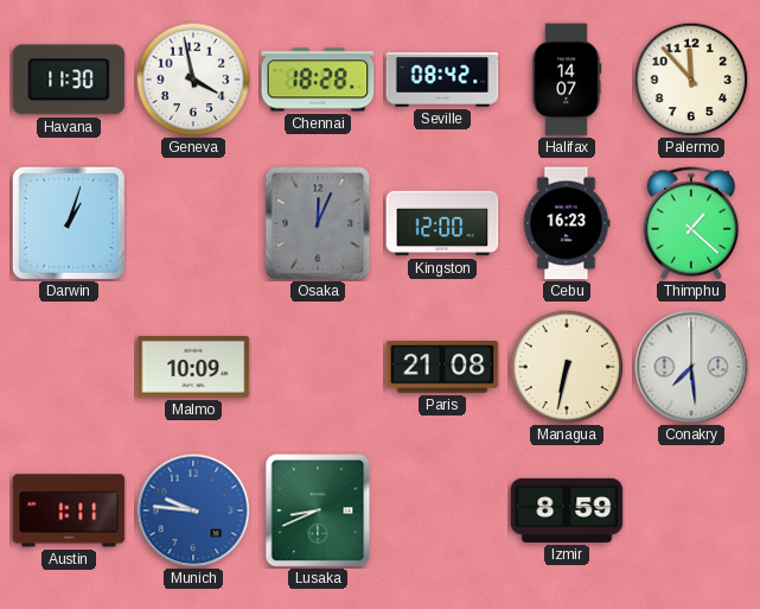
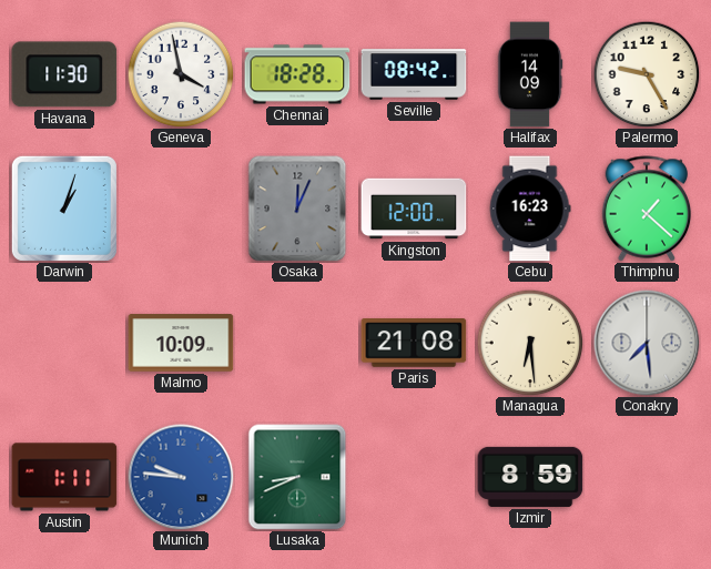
Halifax: 14:07 -> 14:09
Palermo: 11:53 -> 9:25
Managua: 6:32 -> 6:29
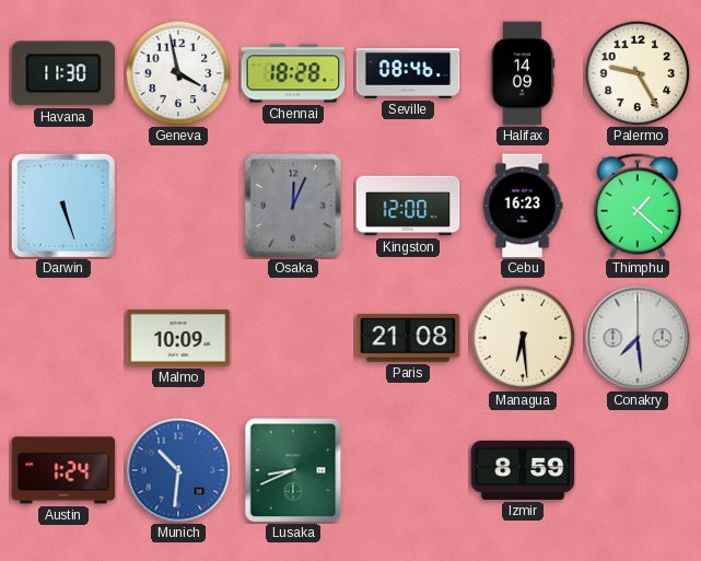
Seville: 08:42 -> 08:46
Darwin: 1:03 -> 5:27
Austin: 1:11 -> 1:24
Munich: 9:46 -> 10:31
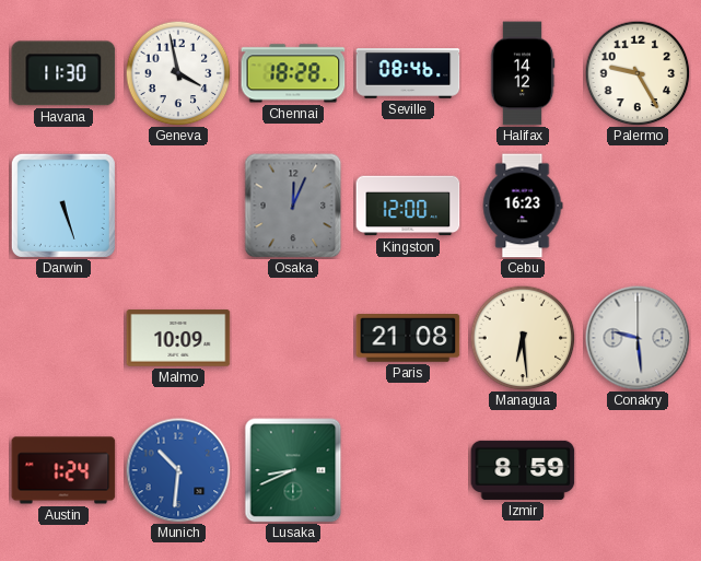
Halifax: 14:09 -> 14:12
Thimphu: 1:22 -> none
Conakry: 7:29 -> 9:29
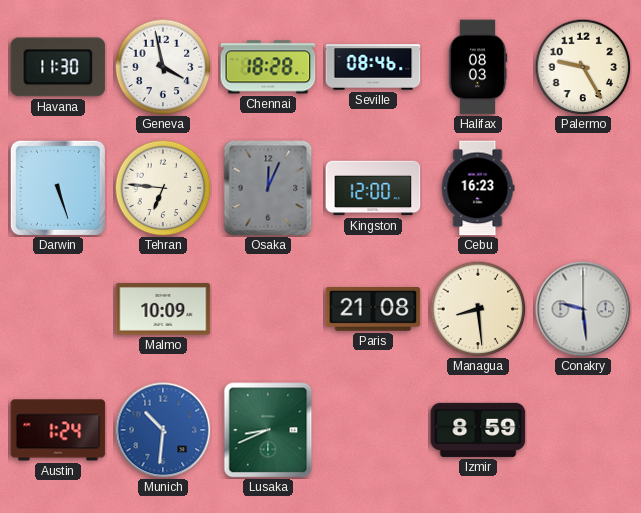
Halifax: 14:12 -> 08:03
Tehran: none -> 6:46
Managua: 6:29 -> 8:29
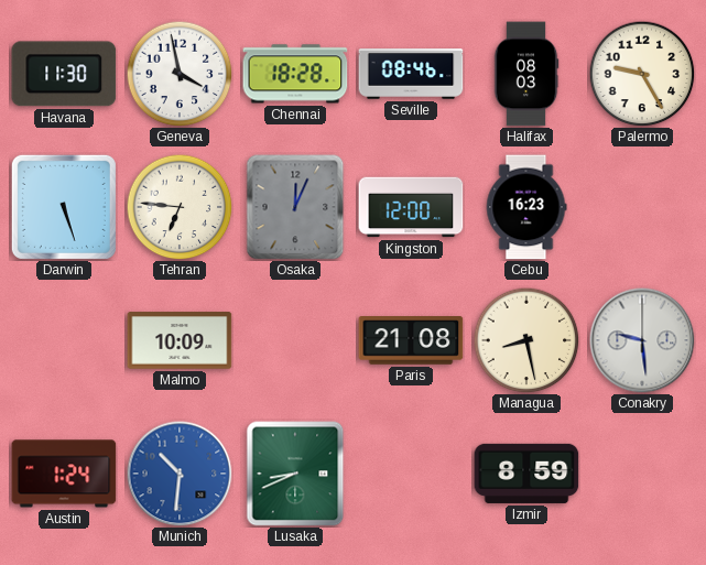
Managua: 8:29 -> 8:28
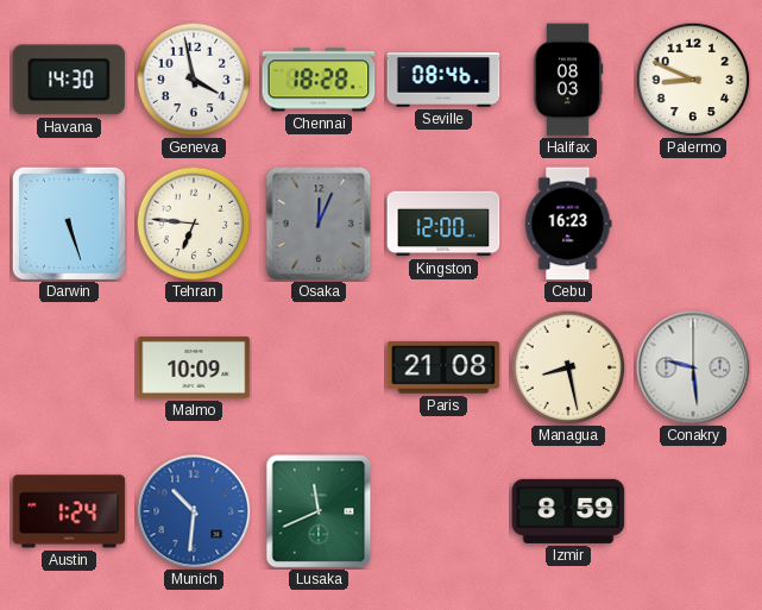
Havana: 11:30 -> 14:30
Palermo: 9:25 -> 8:49
Lusaka: 8:41 -> 11:41
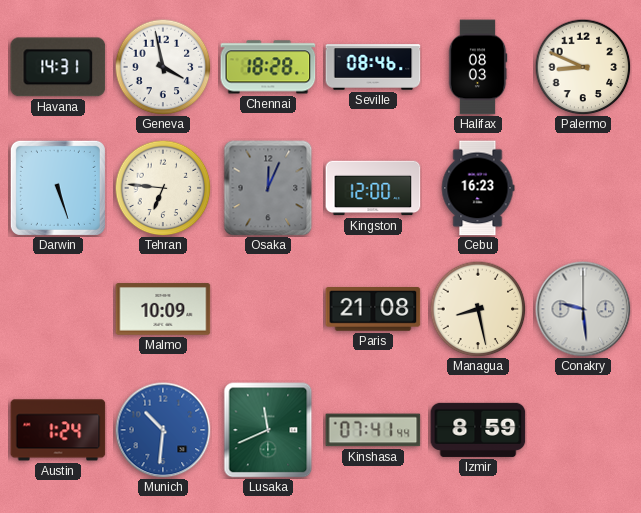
Havana: 14:30 -> 14:31
Kinshasa: none -> 07:41
